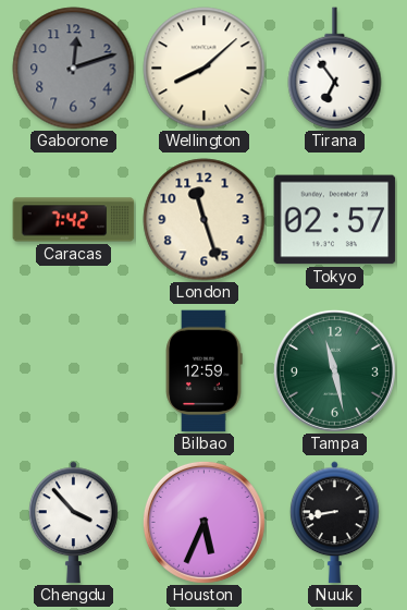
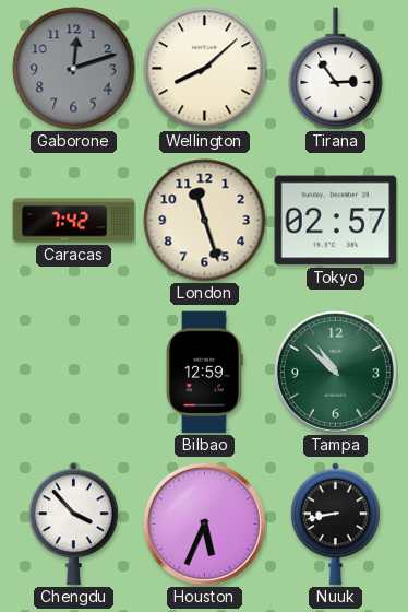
Tirana: 6:54 -> 2:54
Tampa: 11:28 -> 10:52
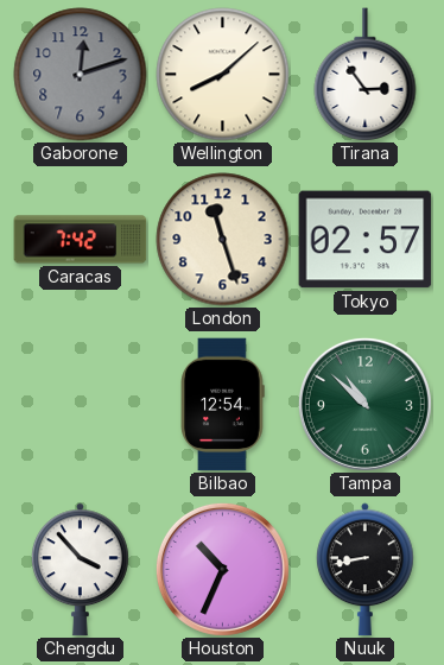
Bilbao: 12:59 -> 12:54
Houston: 5:34 -> 10:34
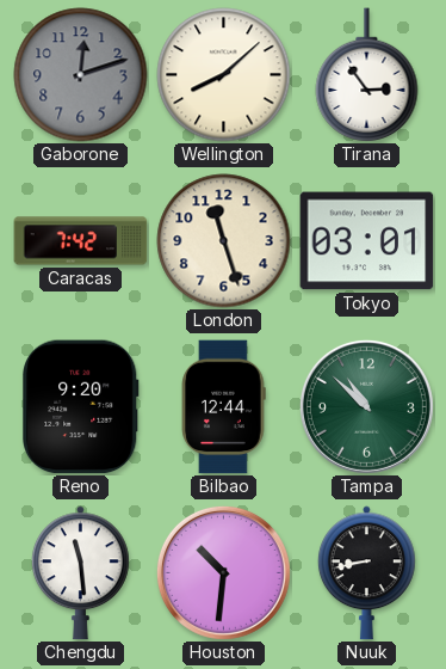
Tokyo: 02:57 -> 03:01
Reno: none -> 9:20
Bilbao: 12:54 -> 12:44
Chengdu: 3:53 -> 11:29
Houston: 10:34 -> 10:31
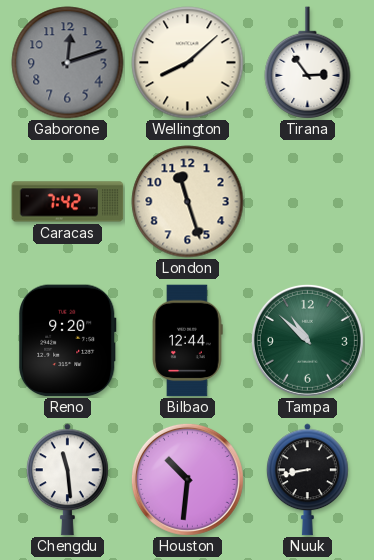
Tokyo: 03:01 -> none
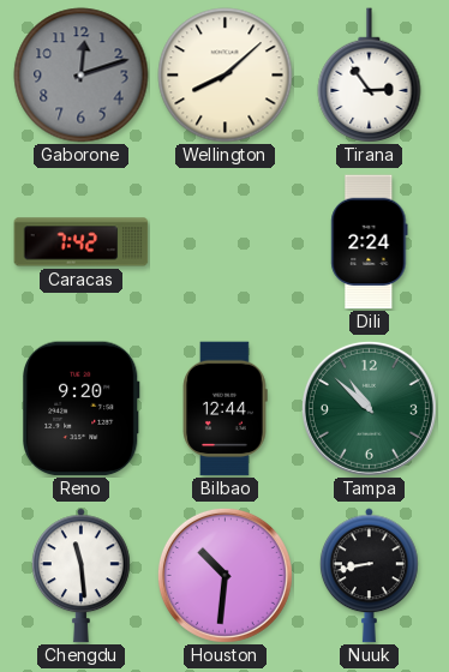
London: 11:27 -> none
Dili: none -> 2:24
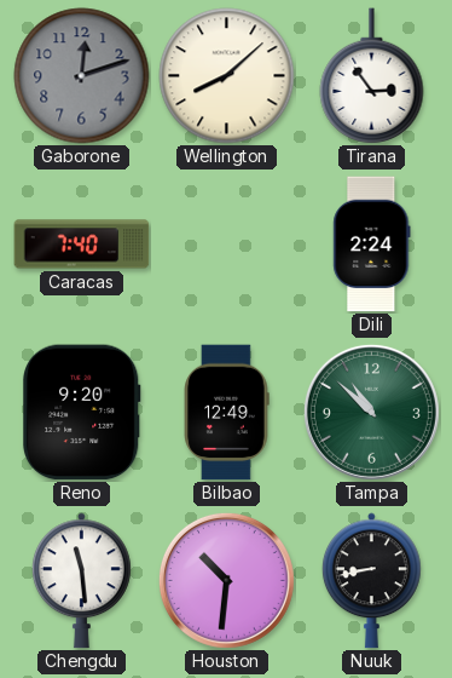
Caracas: 7:42 -> 7:40
Bilbao: 12:44 -> 12:49
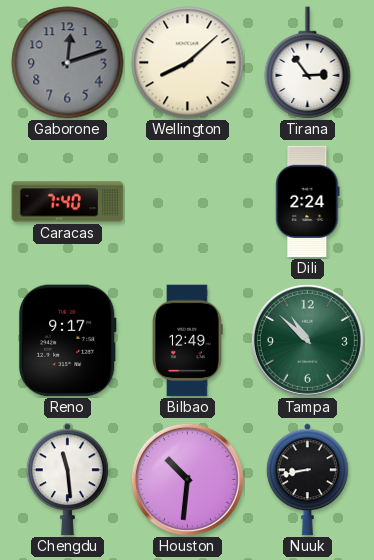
Reno: 9:20 -> 9:17
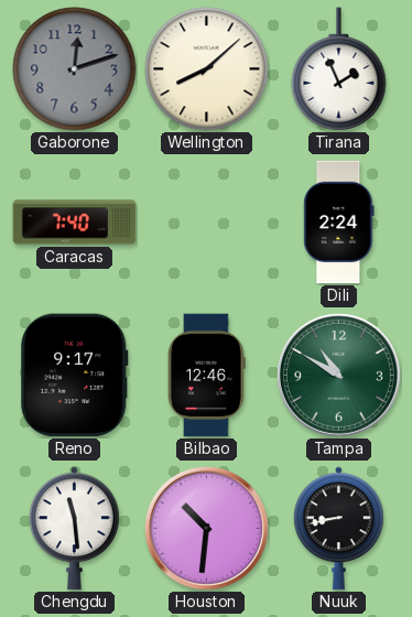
Tirana: 2:54 -> 1:56
Bilbao: 12:49 -> 12:46
Tampa: 10:52 -> 10:50
